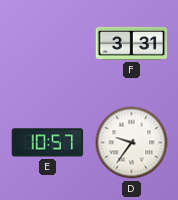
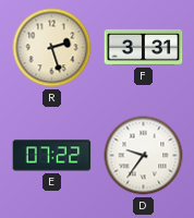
R: none -> 2:27
E: 10:57 -> 07:22
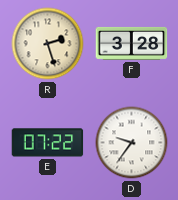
F: 3:31 -> 3:28
